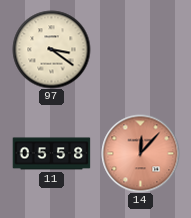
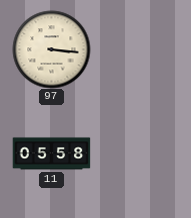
97: 3:21 -> 3:16
14: 12:07 -> none
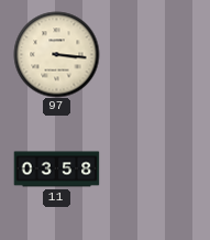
11: 05:58 -> 03:58
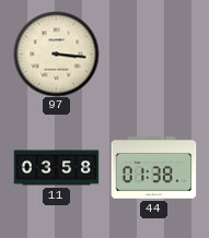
44: none -> 01:38
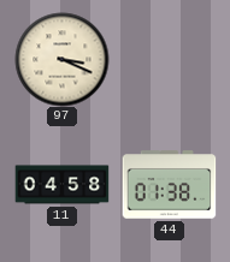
97: 3:16 -> 3:19
11: 03:58 -> 04:58
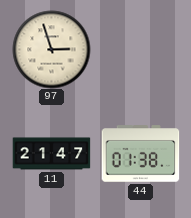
97: 3:19 -> 2:57
11: 04:58 -> 21:47
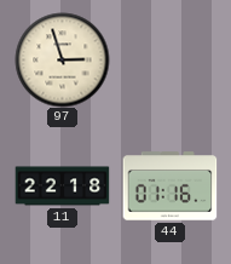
11: 21:47 -> 22:18
44: 01:38 -> 01:16
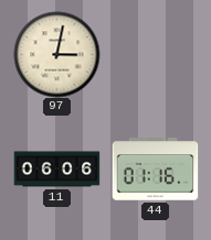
97: 2:57 -> 3:02
11: 22:18 -> 06:06
